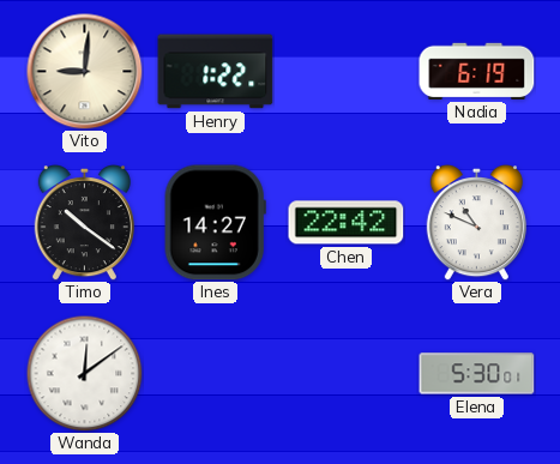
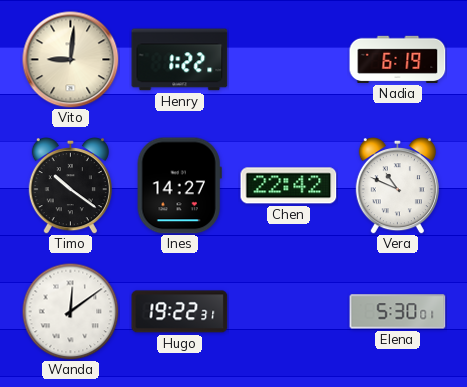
Hugo: none -> 19:22
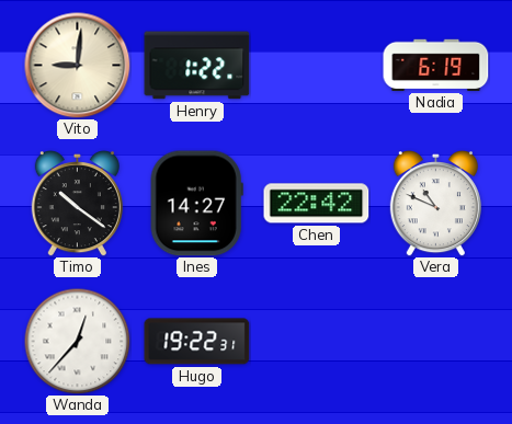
Wanda: 12:09 -> 12:37
Elena: 5:30 -> none
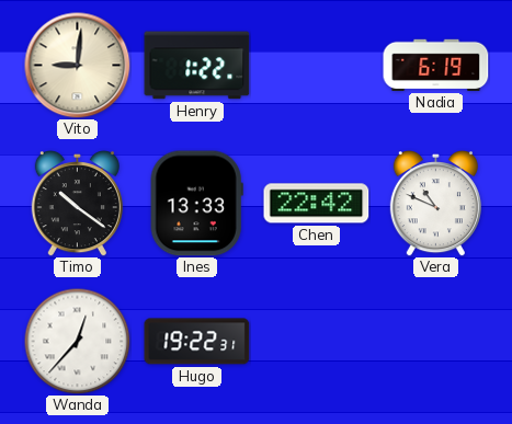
Ines: 14:27 -> 13:33
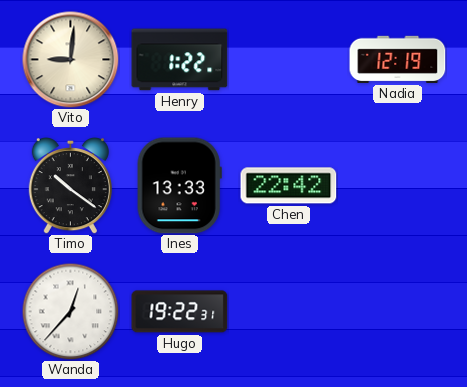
Nadia: 6:19 -> 12:19
Vera: 10:49 -> none
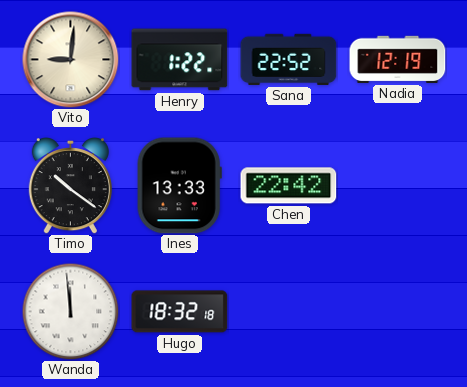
Sana: none -> 22:52
Wanda: 12:37 -> 11:59
Hugo: 19:22 -> 18:32
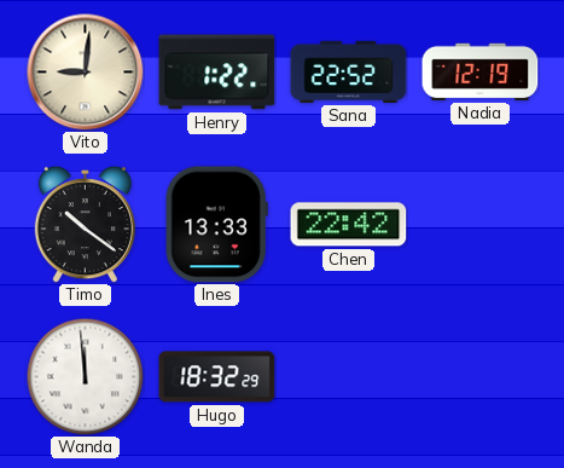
Hugo: 18:32:18 -> 18:32:29
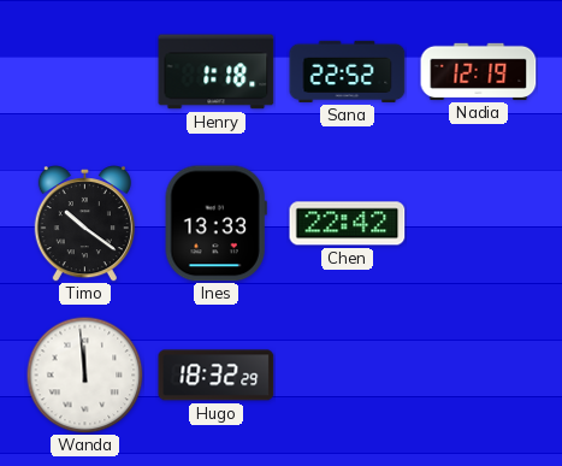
Vito: 9:01 -> none
Henry: 1:22 -> 1:18
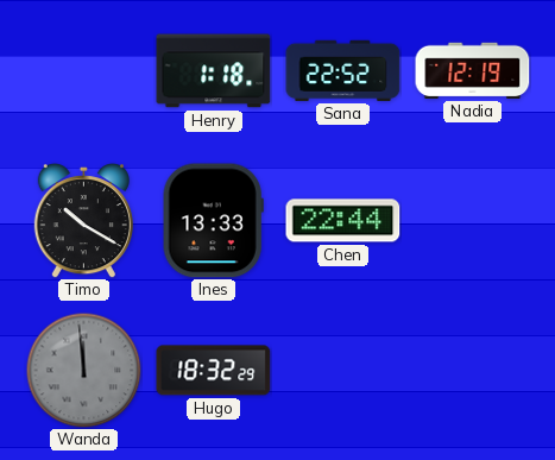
Timo: 10:21 -> 10:20
Chen: 22:42 -> 22:44
Wanda dial: white -> grey
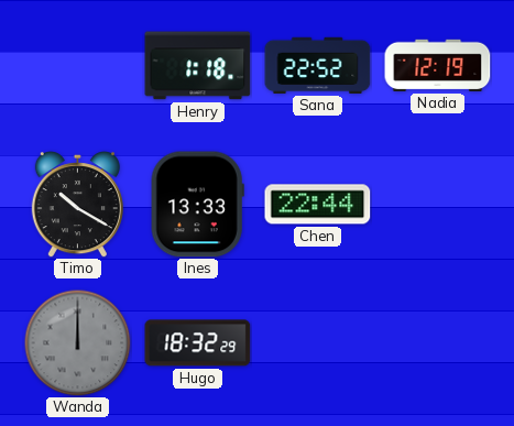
Wanda: 11:59 -> 12:00
